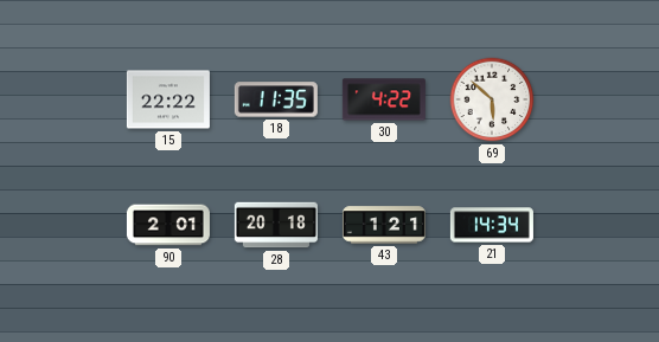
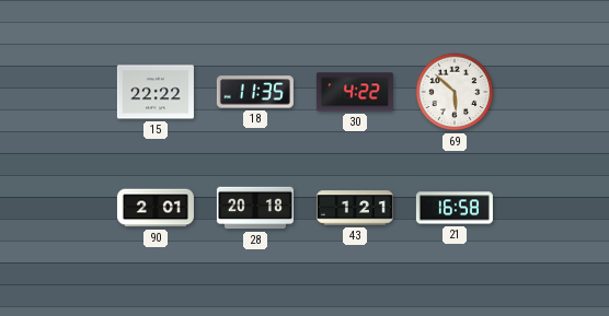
21: 14:34 -> 16:58
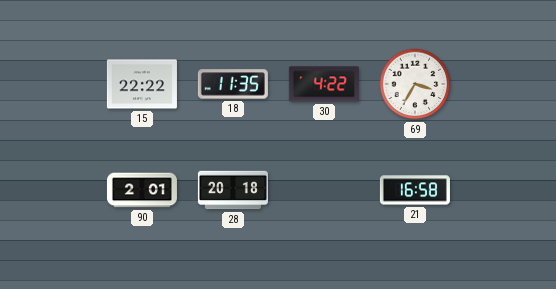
69: 5:52 -> 3:35
43: 1:21 -> none
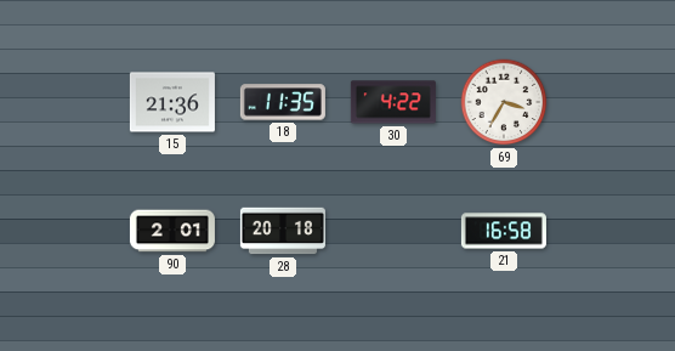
15: 22:22 -> 21:36
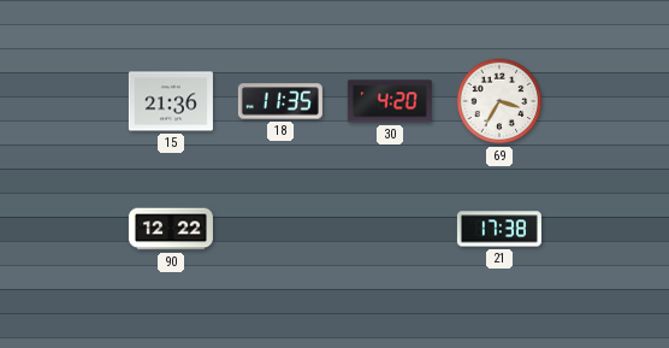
30: 4:22 -> 4:20
90: 2:01 -> 12:22
28: 20:18 -> none
21: 16:58 -> 17:38
